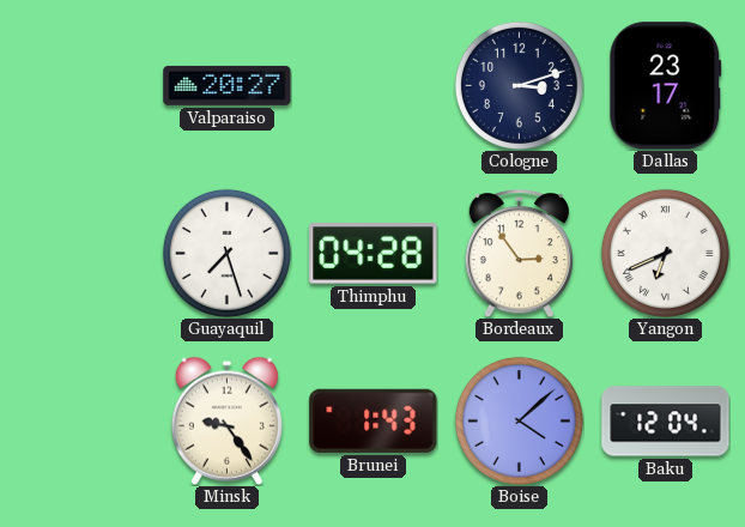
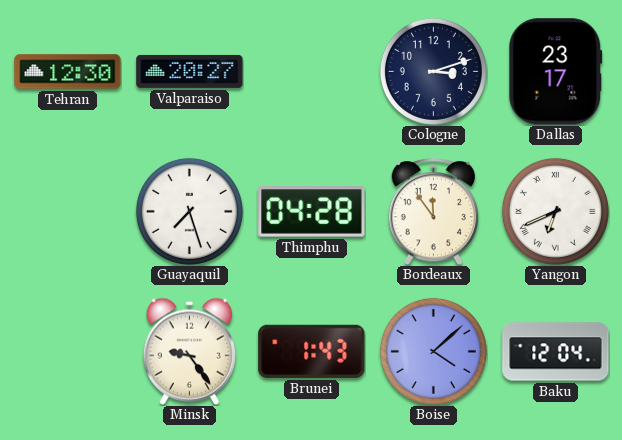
Tehran: none -> 12:30
Bordeaux: 2:54 -> 11:54
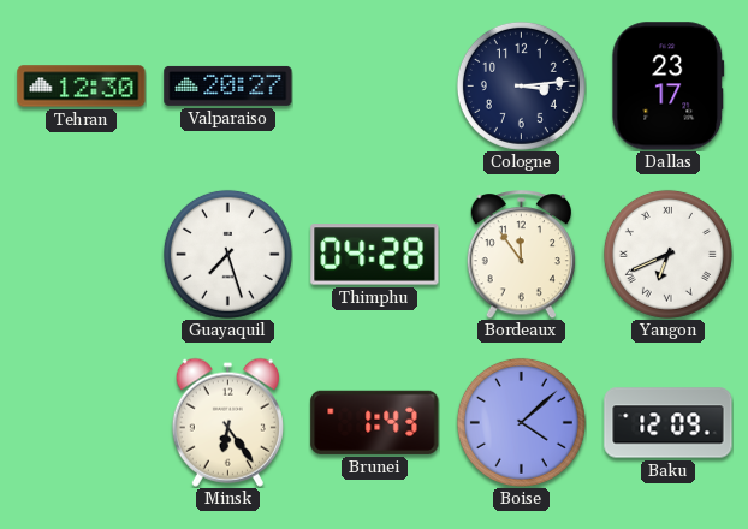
Cologne: 3:12 -> 3:14
Minsk: 9:24 -> 6:24
Baku: 12:04 -> 12:09
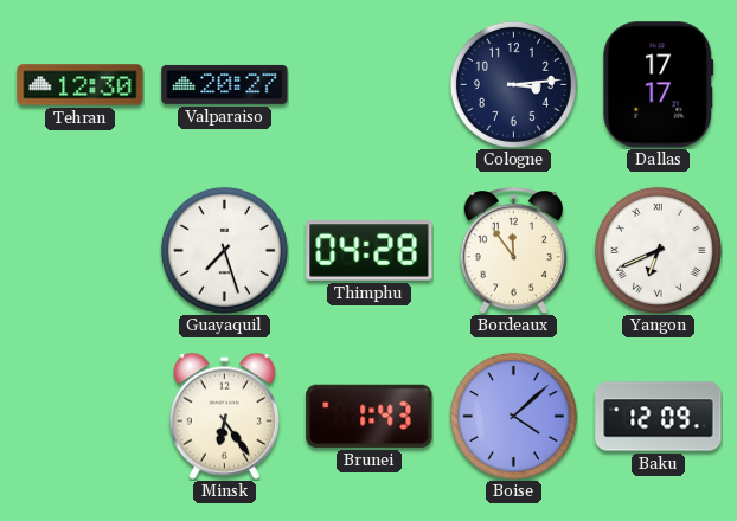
Dallas: 23:17 -> 17:17
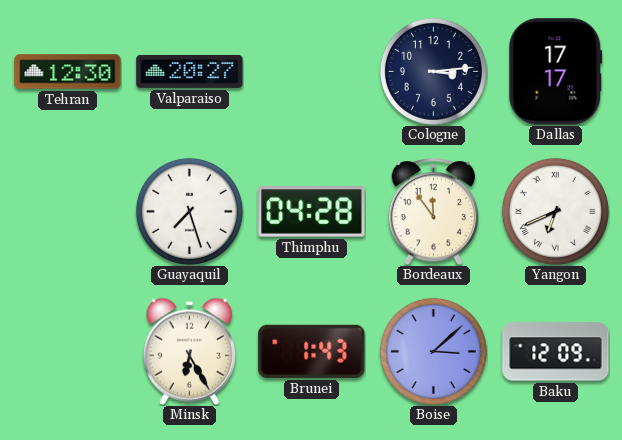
Minsk: 6:24 -> 6:25
Boise: 4:08 -> 3:08
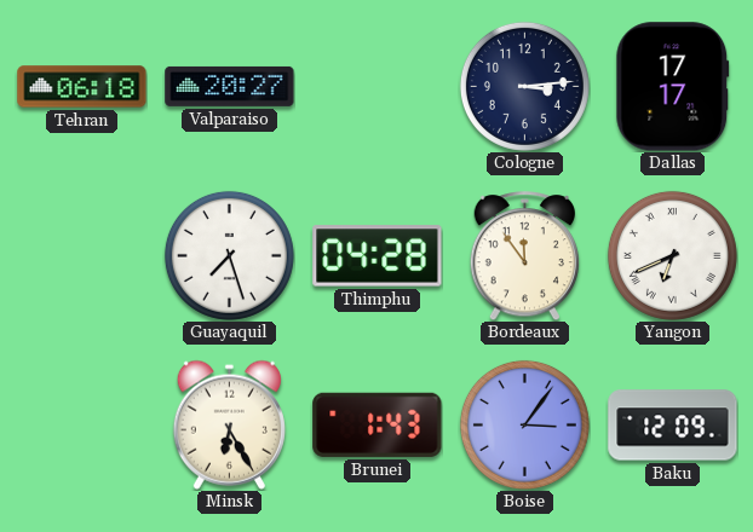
Tehran: 12:30 -> 06:18
Boise: 3:08 -> 3:06
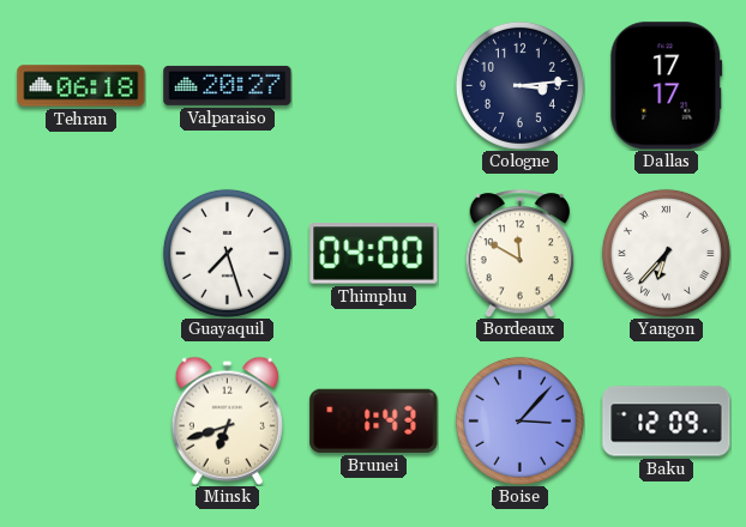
Thimphu: 04:28 -> 04:00
Bordeaux: 11:54 -> 11:50
Yangon: 6:41 -> 6:37
Minsk: 6:25 -> 6:42
Boise: 3:06 -> 3:07
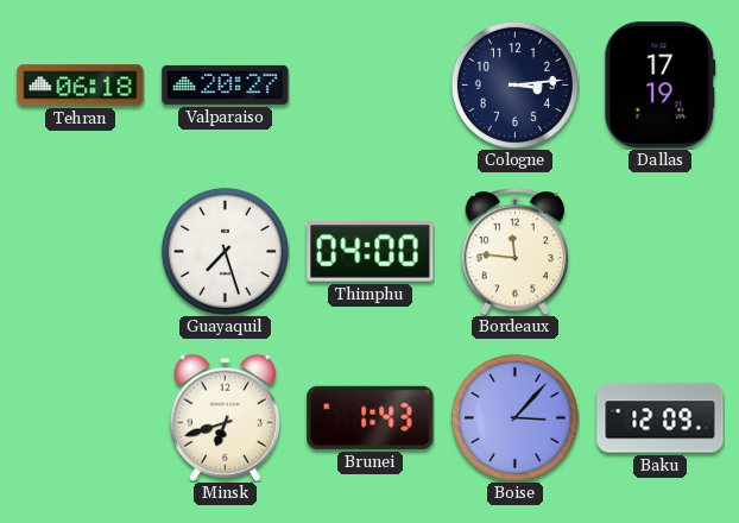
Dallas: 17:17 -> 17:19
Bordeaux: 11:50 -> 11:46
Yangon: 6:37 -> none
